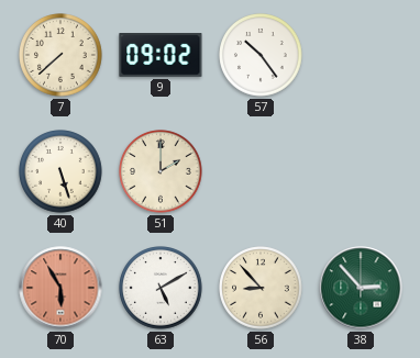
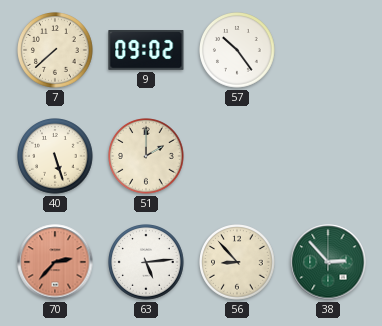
70: 5:55 -> 2:37
63: 5:10 -> 5:14
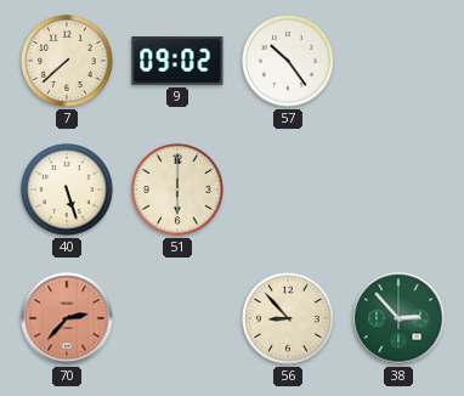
51: 2:00 -> 6:00
63: 5:14 -> none
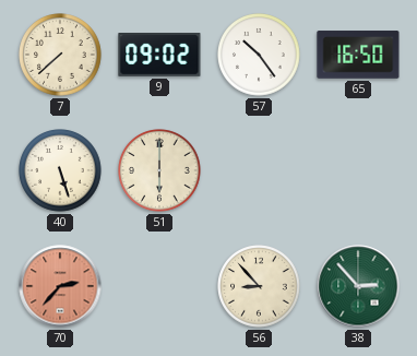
65: none -> 16:50
